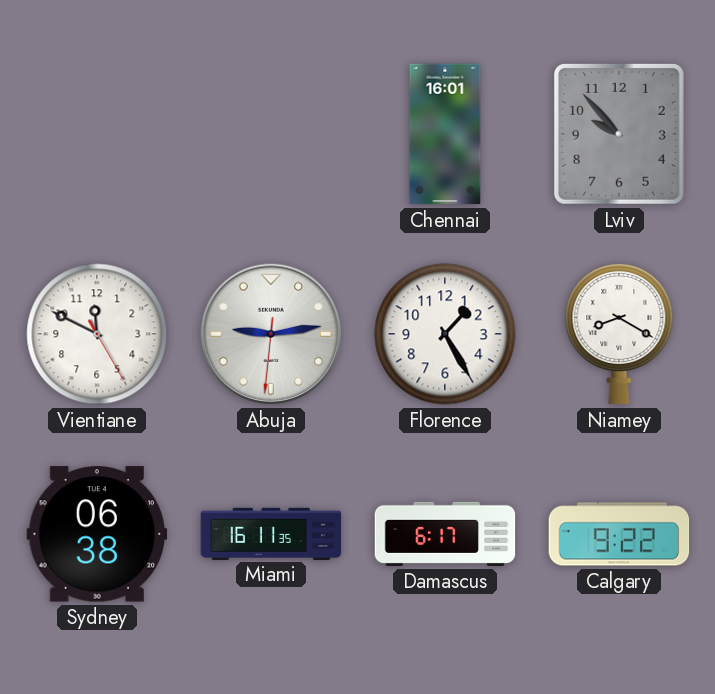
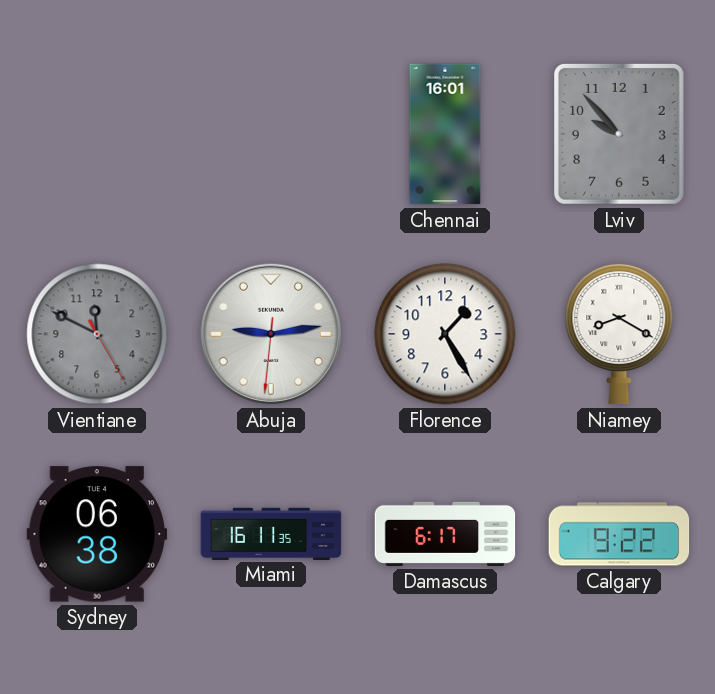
Vientiane dial: white -> grey
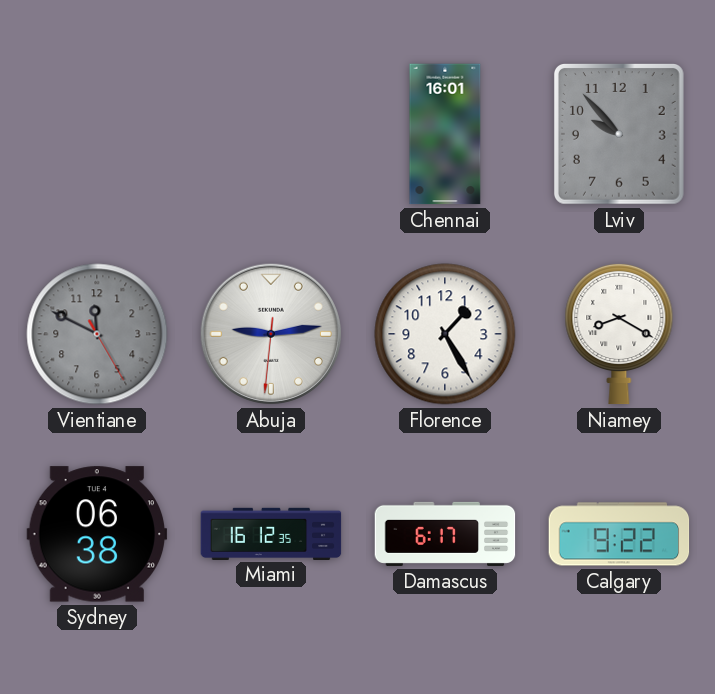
Miami: 16:11 -> 16:12
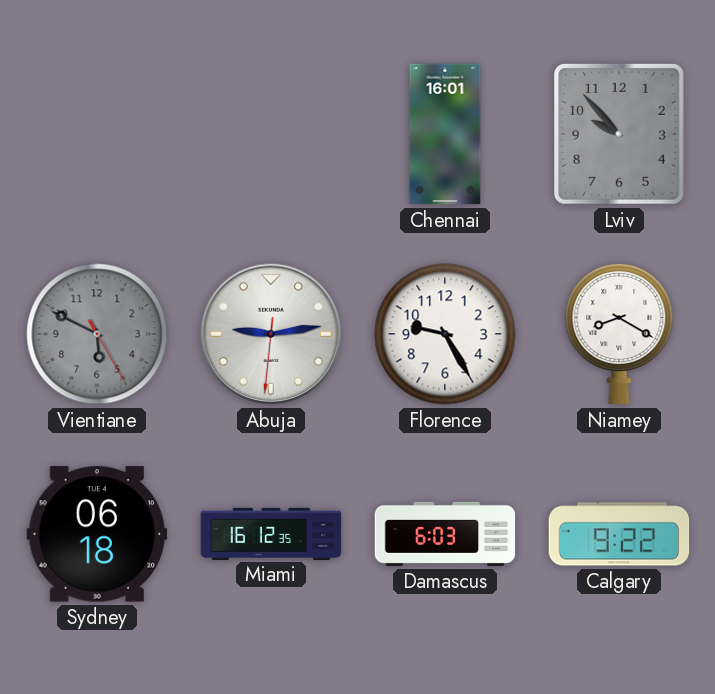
Vientiane: 11:49 -> 5:49
Florence: 1:25 -> 9:25
Sydney: 06:38 -> 06:18
Damascus: 6:17 -> 6:03
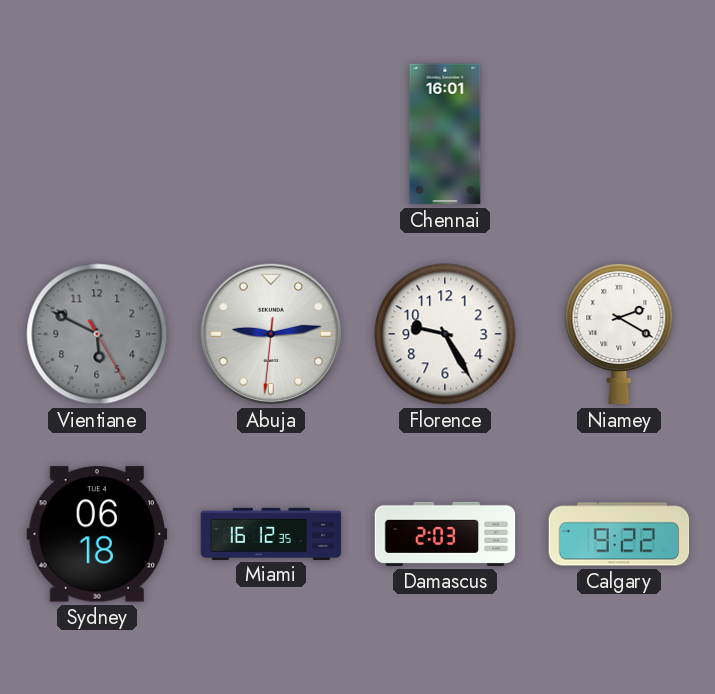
Lviv: 9:53 -> none
Niamey: 8:20 -> 2:20
Damascus: 6:03 -> 2:03
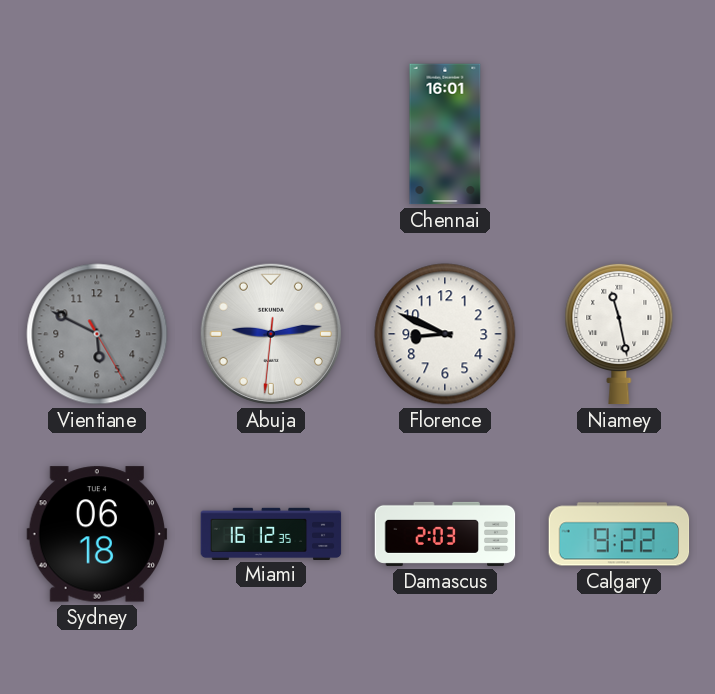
Florence: 9:25 -> 8:49
Niamey: 2:20 -> 11:28
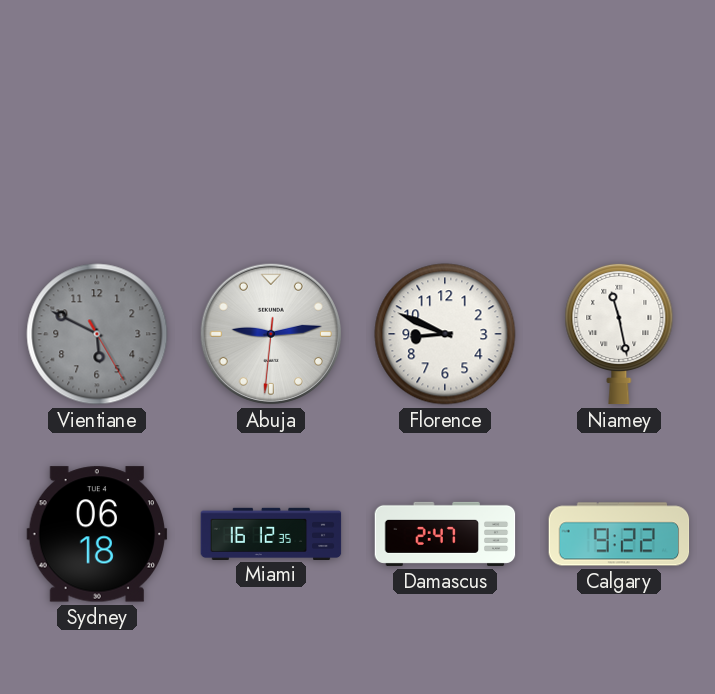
Chennai: 16:01 -> none
Damascus: 2:03 -> 2:47
